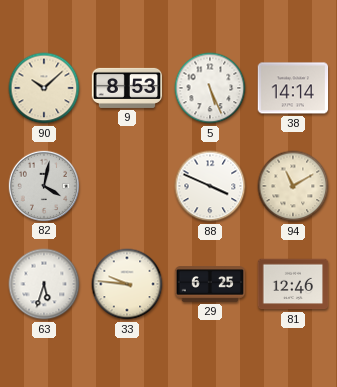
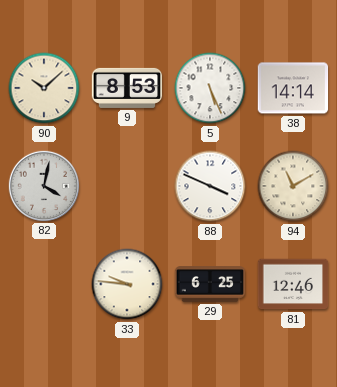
63: 5:33 -> none
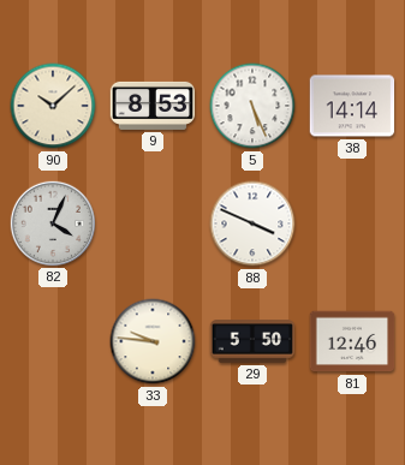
82: 4:02 -> 4:04
94: 11:10 -> none
29: 6:25 -> 5:50
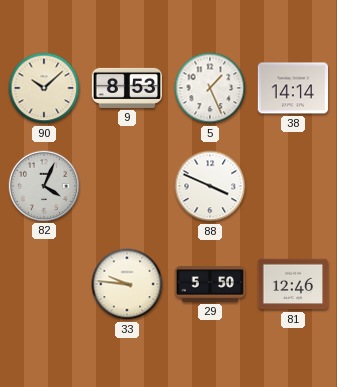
5: 5:26 -> 1:26
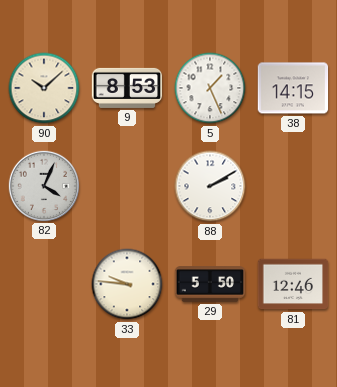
38: 14:14 -> 14:15
88: 3:49 -> 2:10
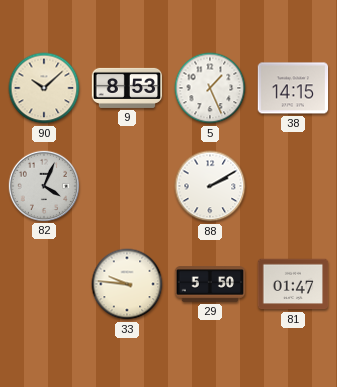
81: 12:46 -> 01:47
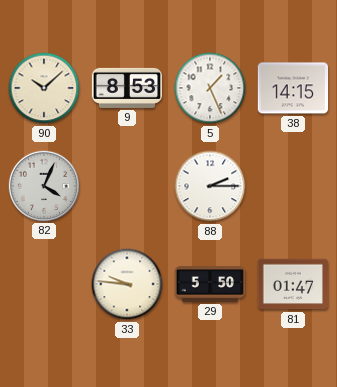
88: 2:10 -> 2:15
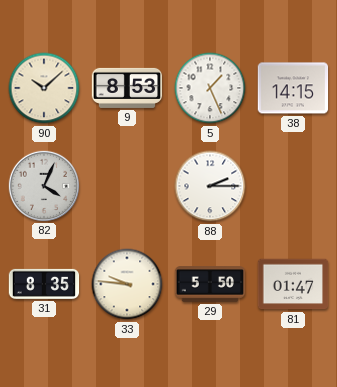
31: none -> 8:35
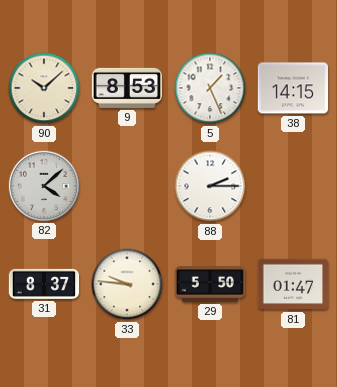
82: 4:04 -> 4:08
31: 8:35 -> 8:37
